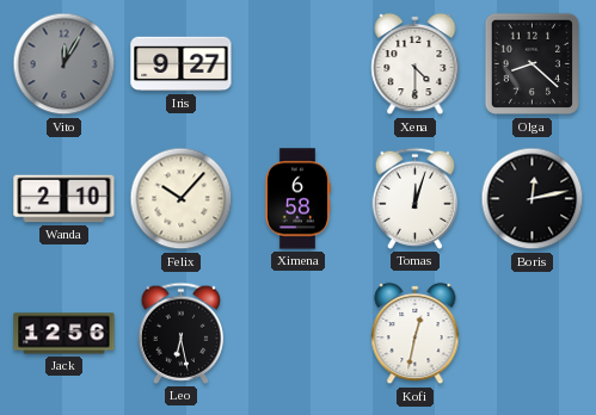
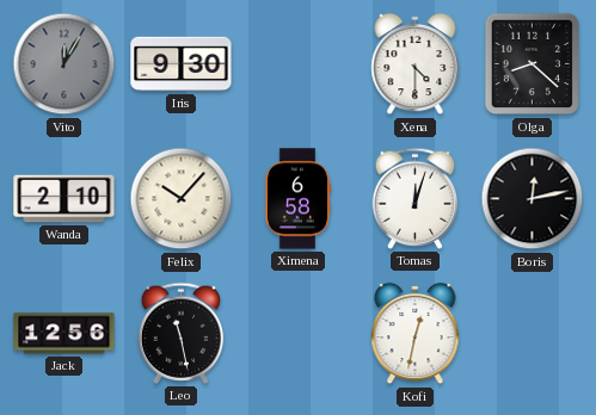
Iris: 9:27 -> 9:30
Leo: 6:28 -> 11:28
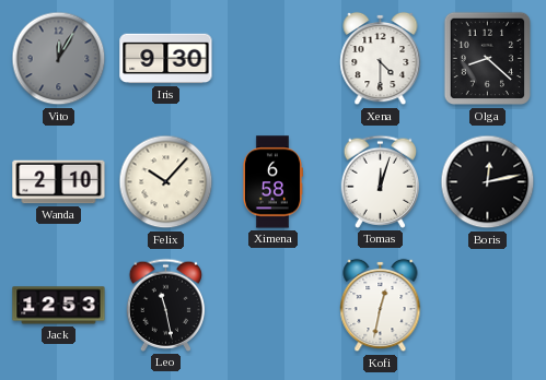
Jack: 12:56 -> 12:53
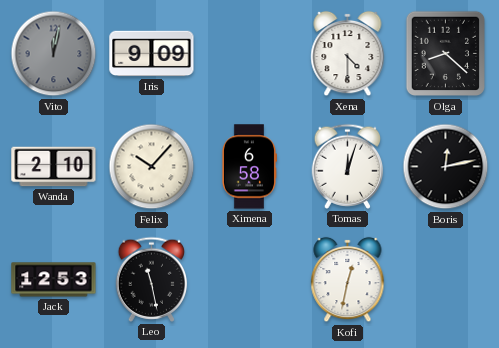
Vito: 12:05 -> 12:02
Iris: 9:30 -> 9:09
